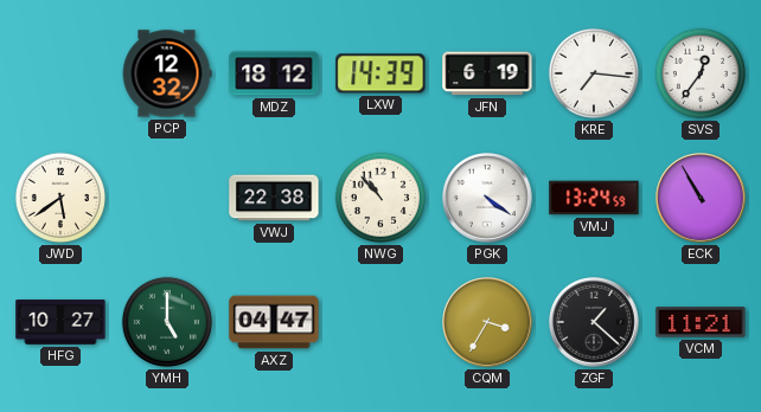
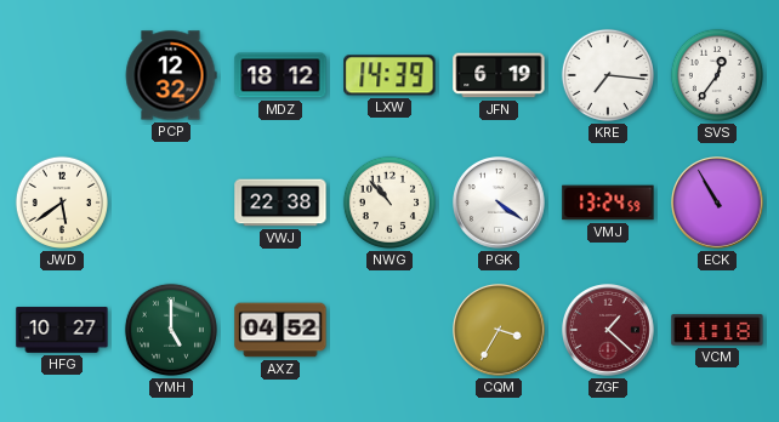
AXZ: 04:47 -> 04:52
ZGF dial: black -> burgundy
VCM: 11:21 -> 11:18
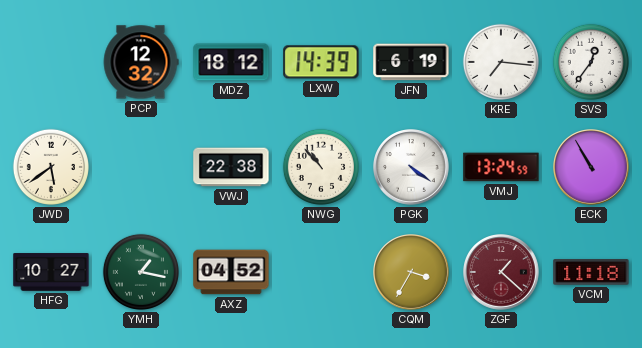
YMH: 5:00 -> 1:17
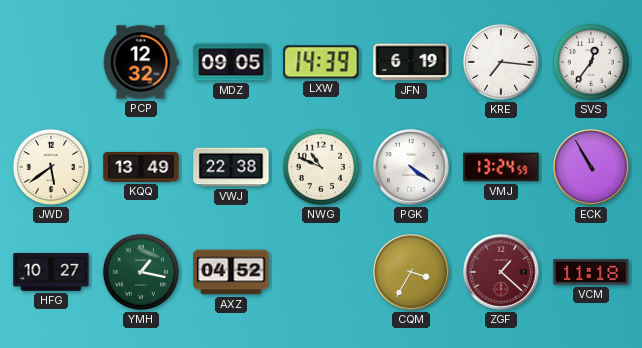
MDZ: 18:12 -> 09:05
KQQ: none -> 13:49
NWG: 10:53 -> 10:49
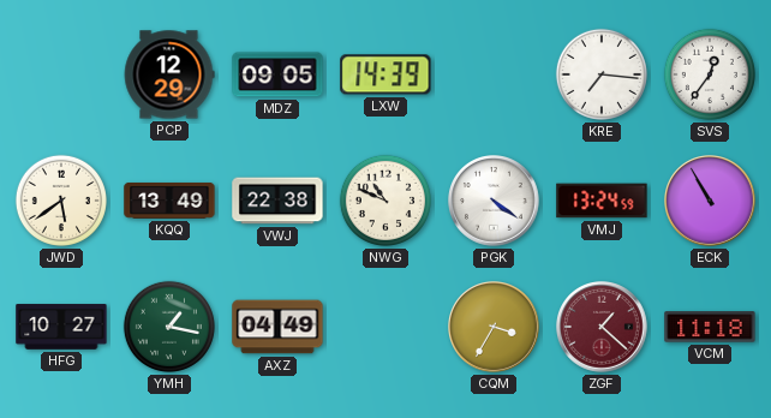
PCP: 12:32 -> 12:29
JFN: 6:19 -> none
AXZ: 04:52 -> 04:49
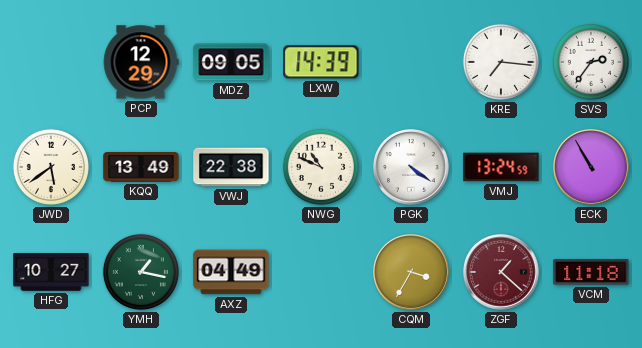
SVS: 12:36 -> 2:36
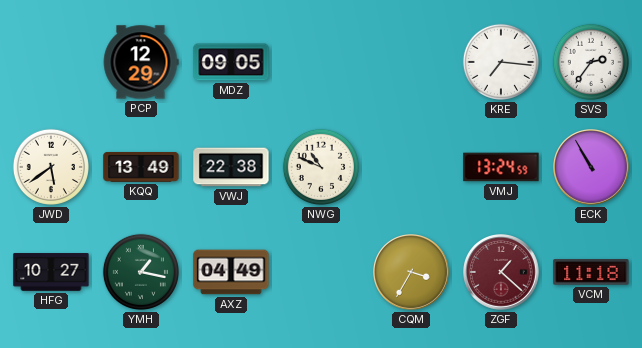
LXW: 14:39 -> none
PGK: 4:21 -> none
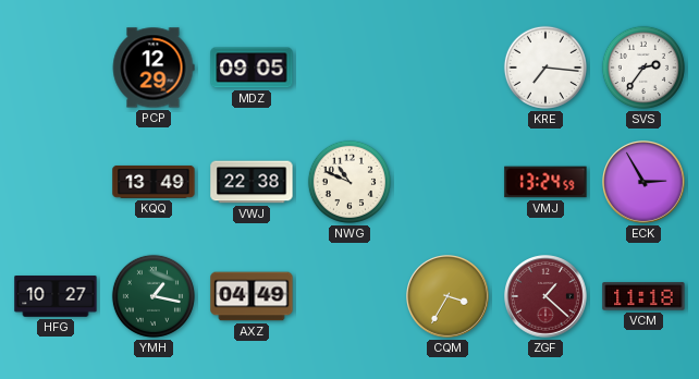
JWD: 5:39 -> none
ECK: 10:55 -> 2:55
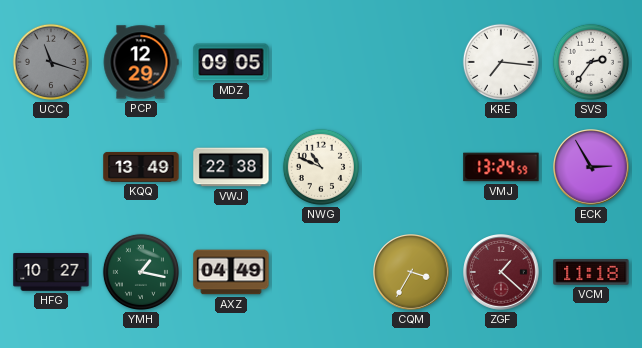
UCC: none -> 11:18
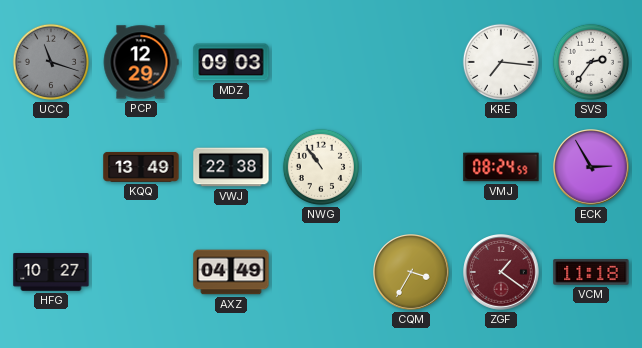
MDZ: 09:05 -> 09:03
NWG: 10:49 -> 10:54
VMJ: 13:24 -> 08:24
YMH: 1:17 -> none
ZGF: 1:22 -> 1:21
